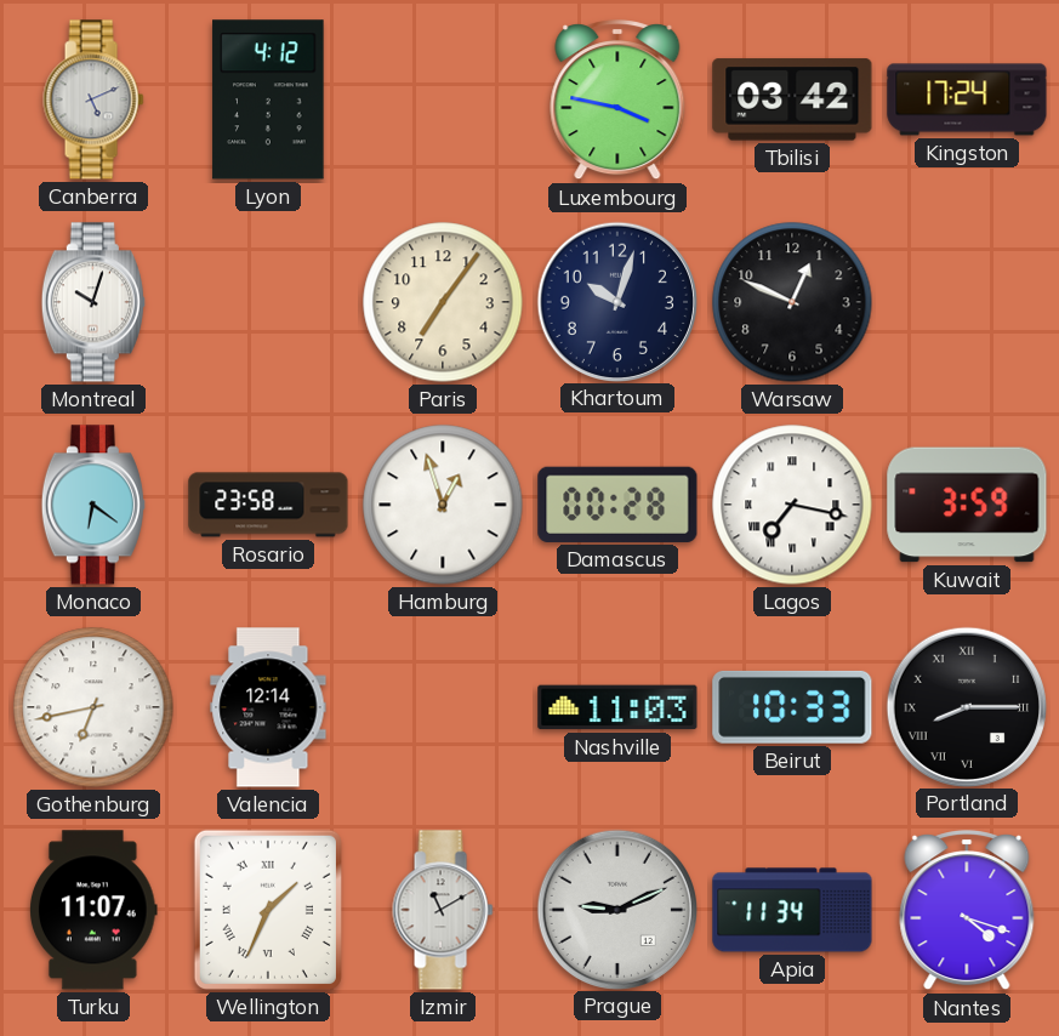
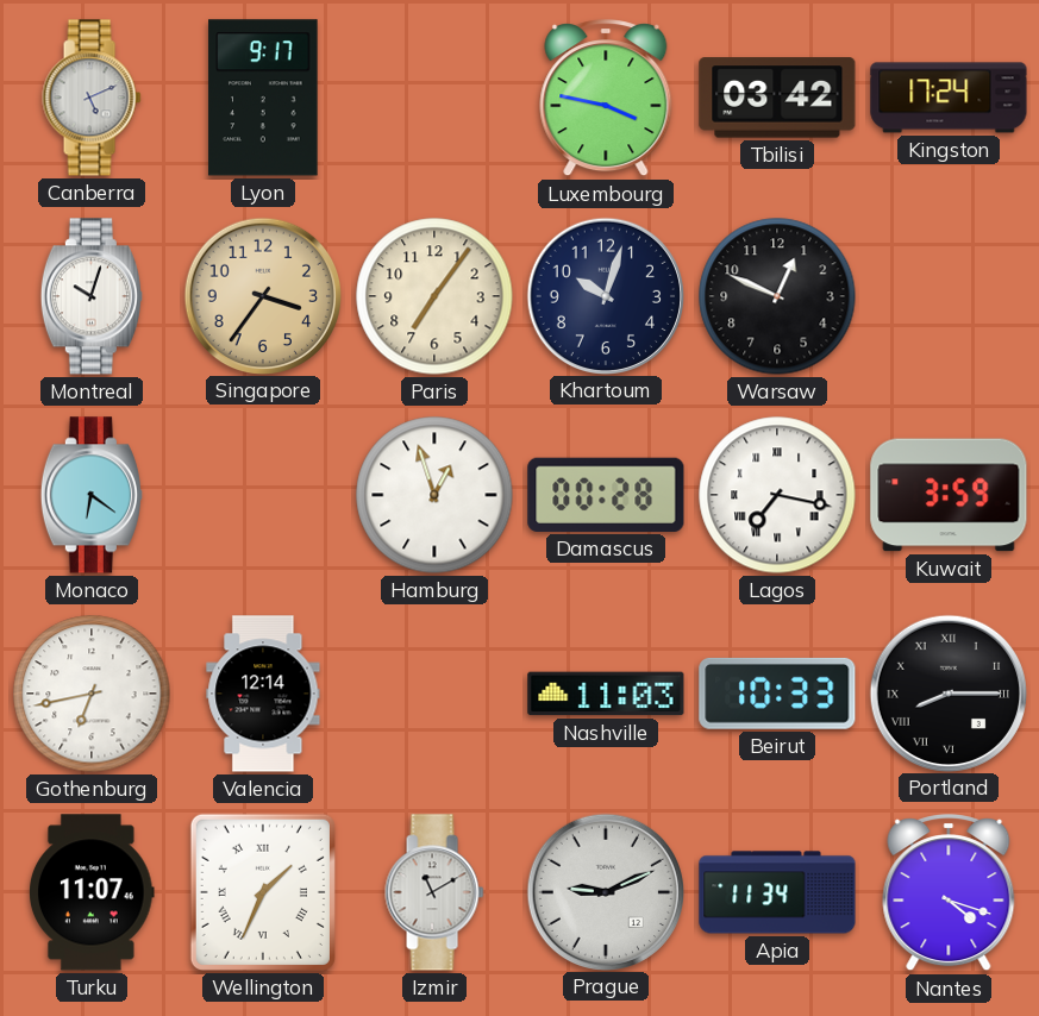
Lyon: 4:12 -> 9:17
Singapore: none -> 3:36
Rosario: 23:58 -> none
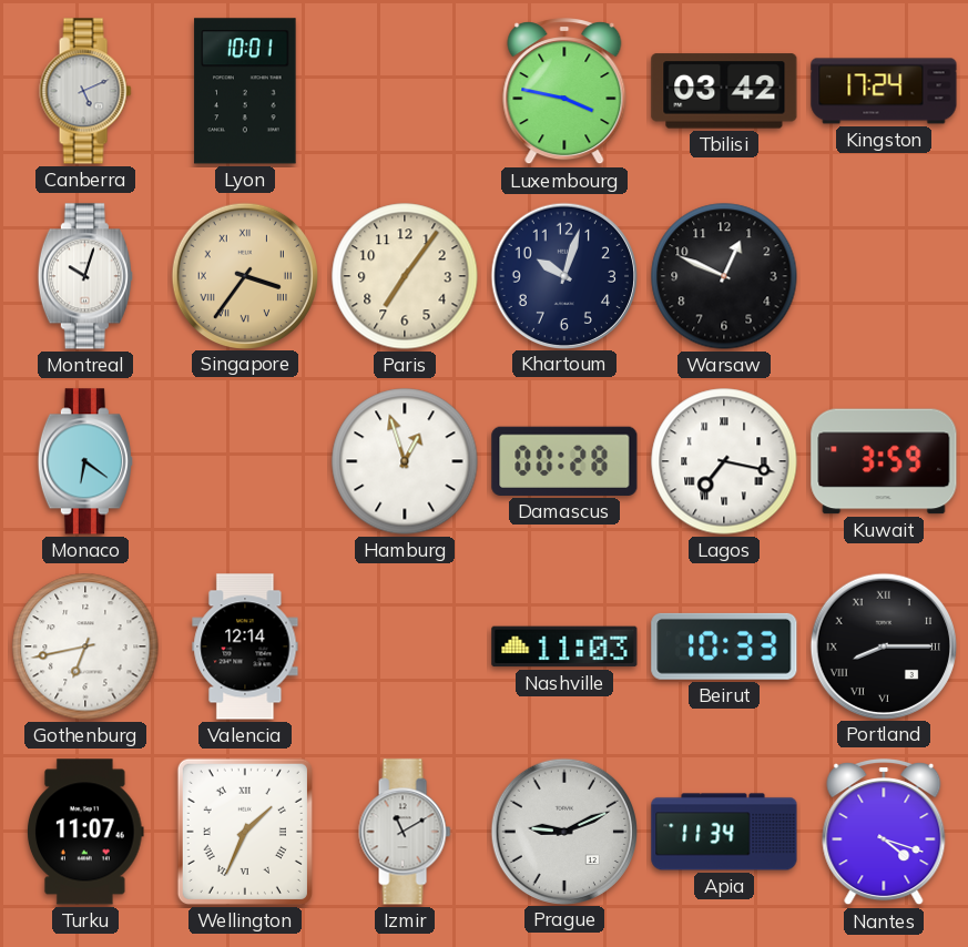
Lyon: 9:17 -> 10:01
Singapore numerals: Arabic -> Roman
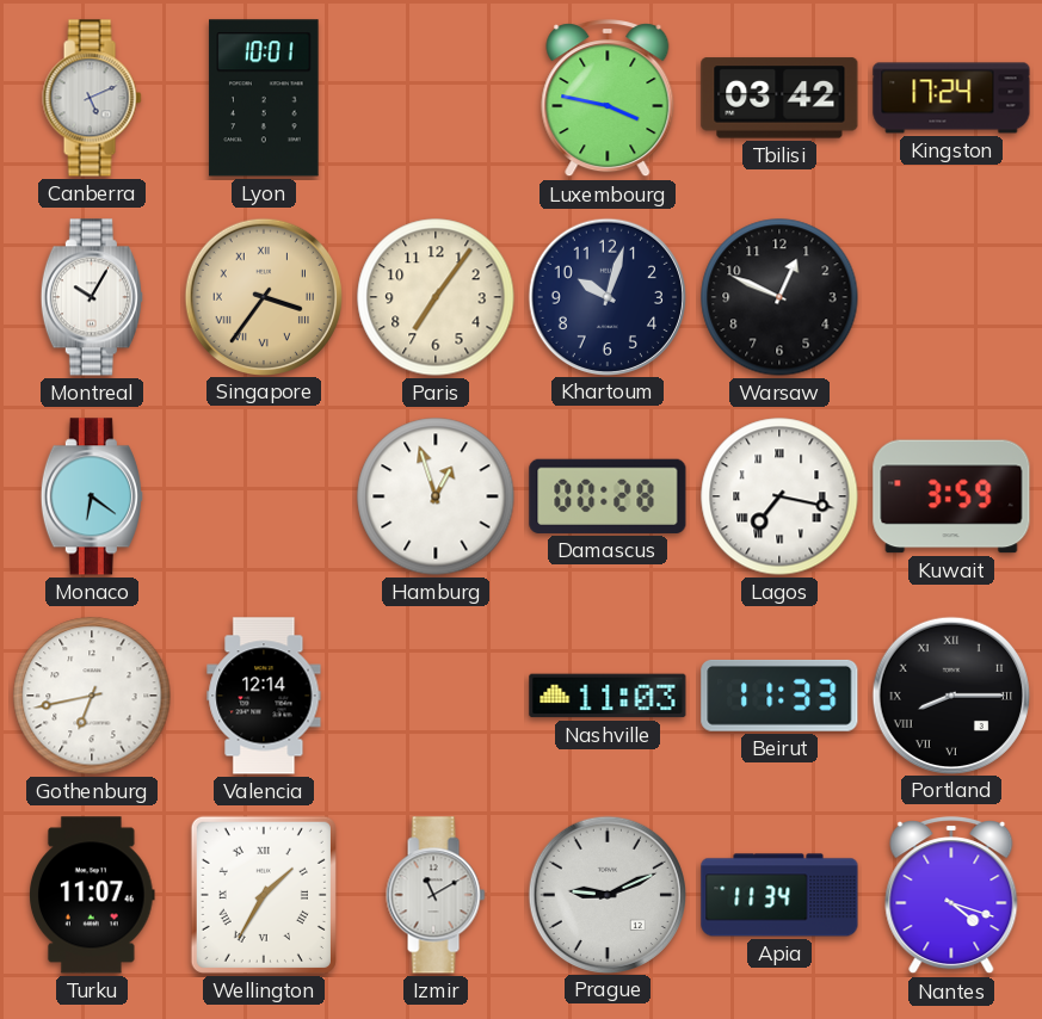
Montreal: 10:03 -> 10:05
Beirut: 10:33 -> 11:33
Wellington: 1:34 -> 1:35
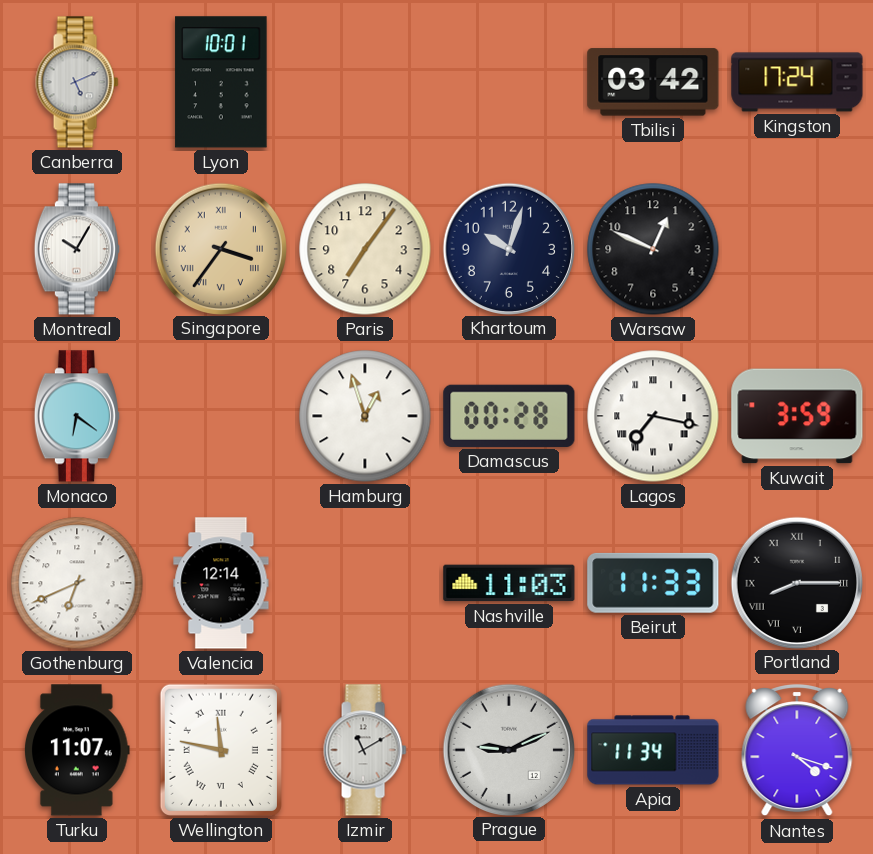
Luxembourg: 3:47 -> none
Gothenburg: 6:43 -> 6:41
Wellington: 1:35 -> 11:47
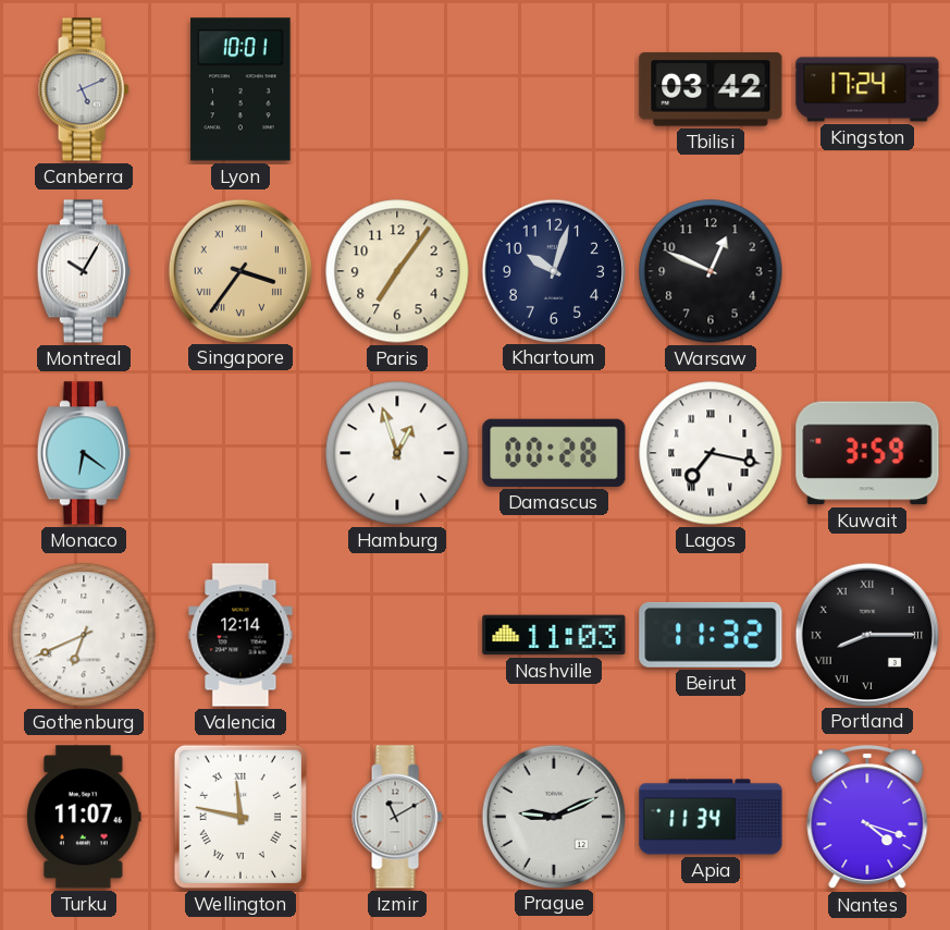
Beirut: 11:33 -> 11:32
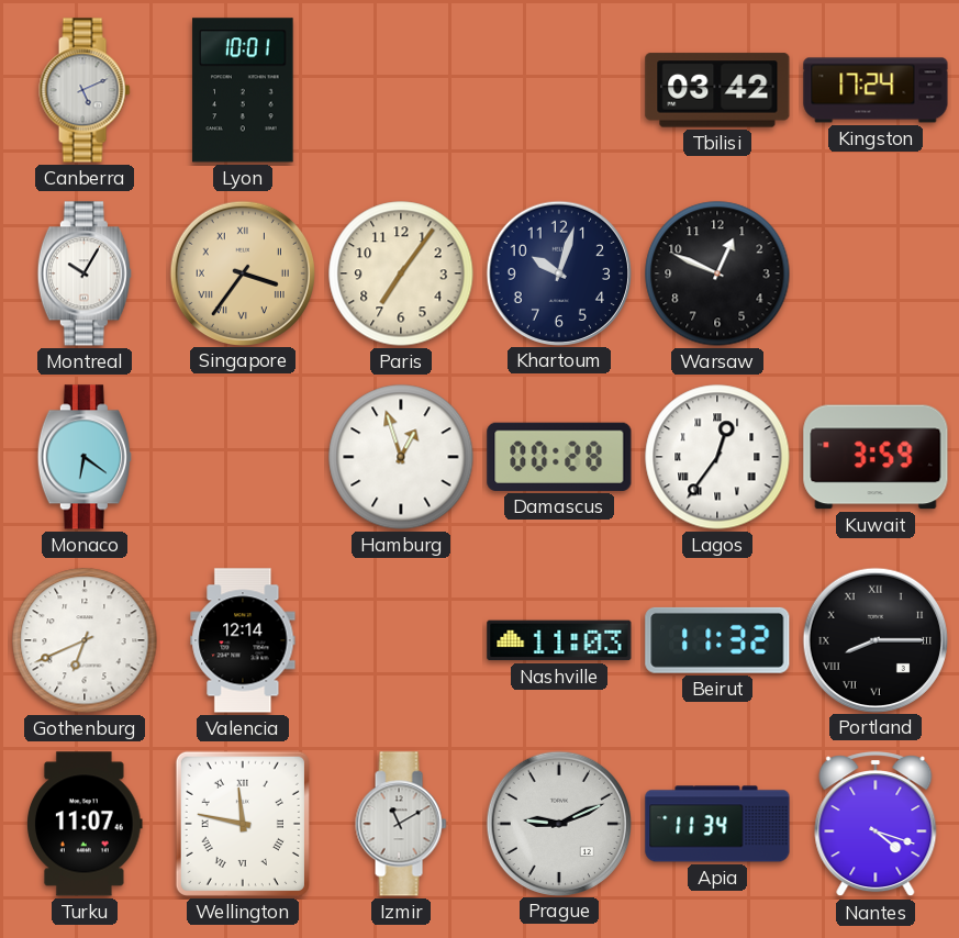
Lagos: 7:17 -> 12:36
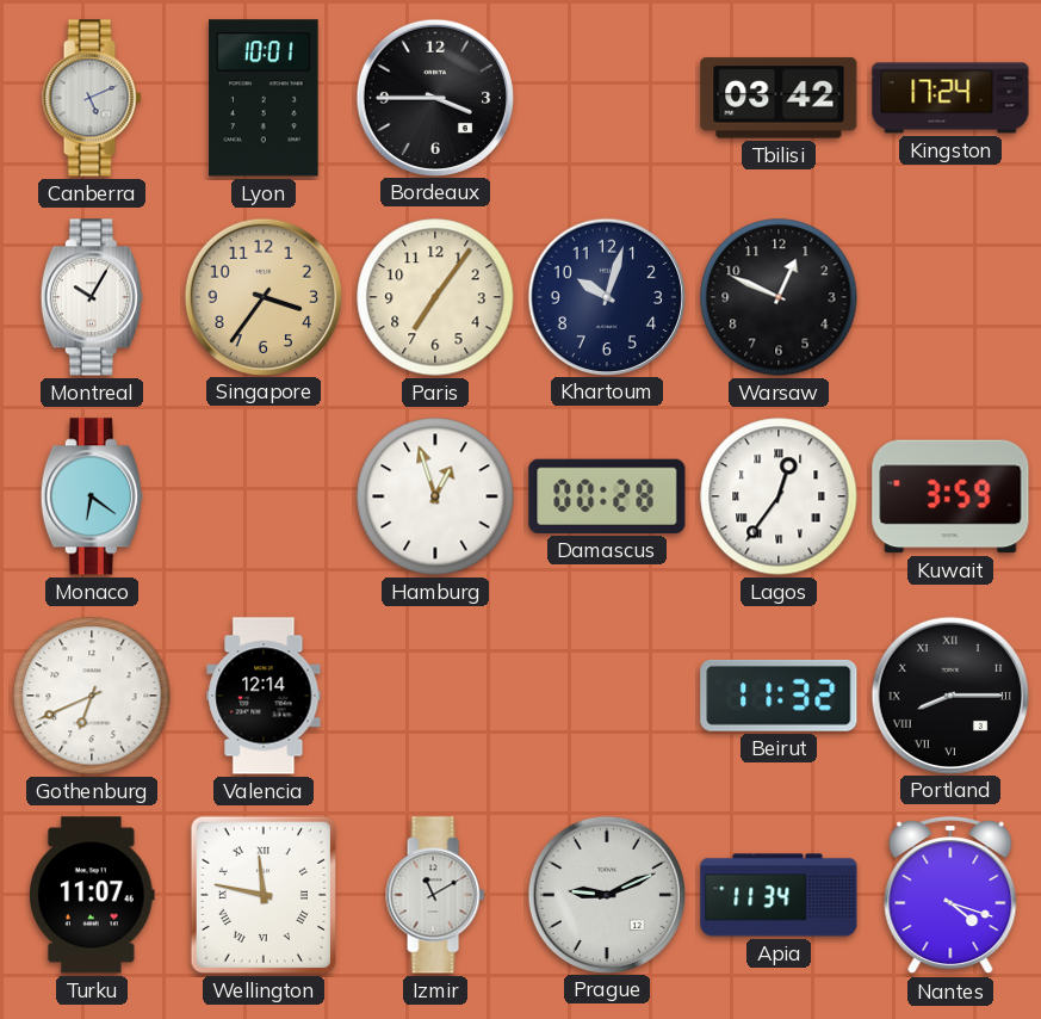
Bordeaux: none -> 3:45
Singapore numerals: Roman -> Arabic
Nashville: 11:03 -> none
